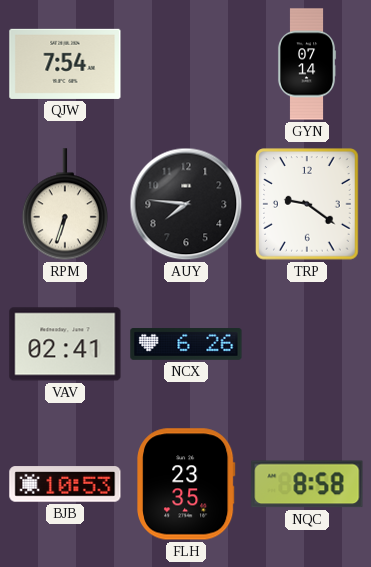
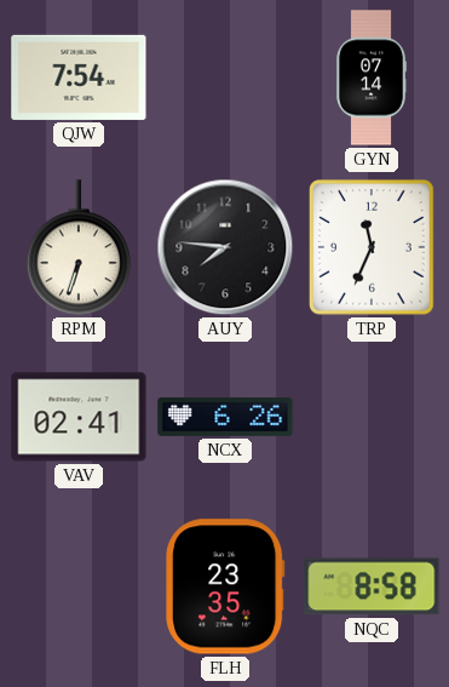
TRP: 9:21 -> 11:34
BJB: 10:53 -> none
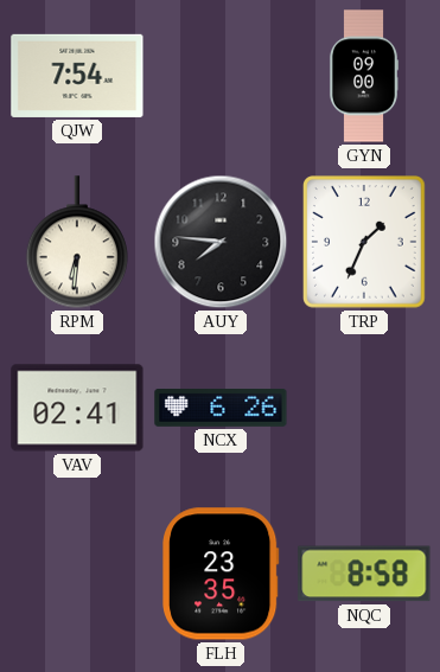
GYN: 07:14 -> 09:00
RPM: 6:33 -> 6:31
TRP: 11:34 -> 1:34
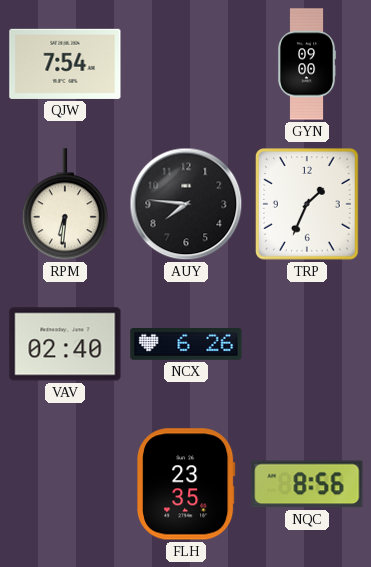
VAV: 02:41 -> 02:40
NQC: 8:58 -> 8:56
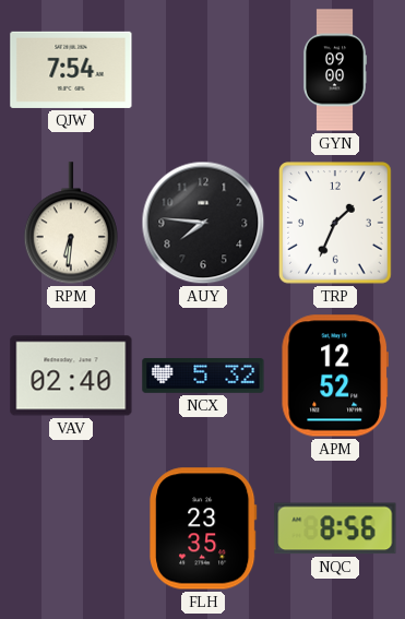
NCX: 6:26 -> 5:32
APM: none -> 12:52
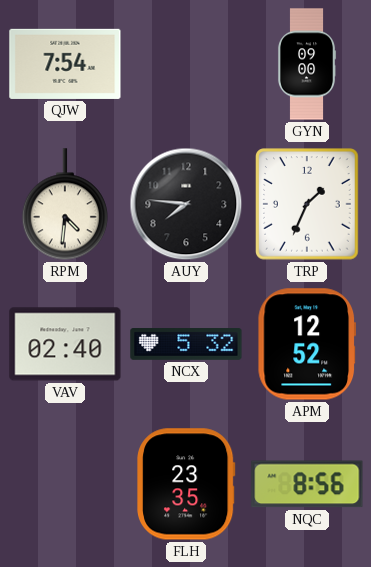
RPM: 6:31 -> 4:31
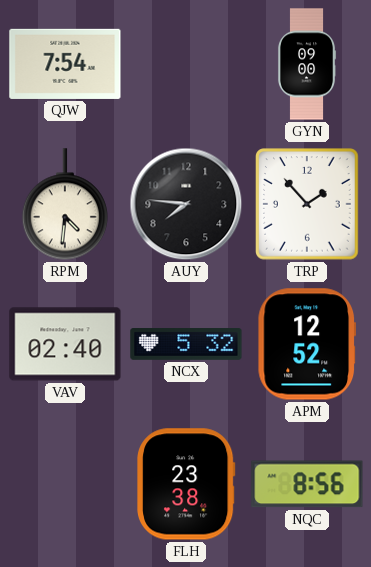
TRP: 1:34 -> 1:53
FLH: 23:35 -> 23:38
